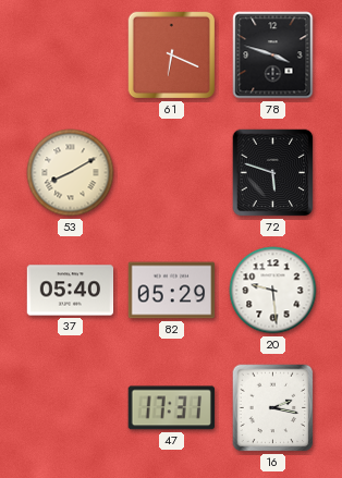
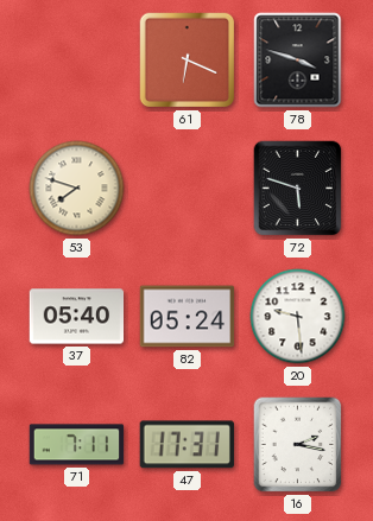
53: 8:10 -> 7:48
82: 05:29 -> 05:24
71: none -> 7:11
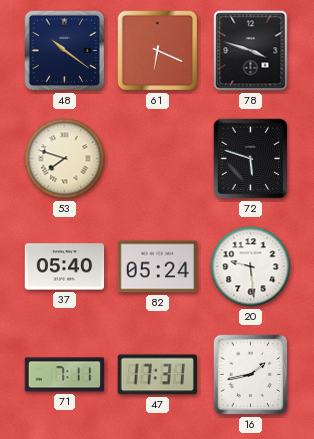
48: none -> 10:21
16: 2:17 -> 1:43
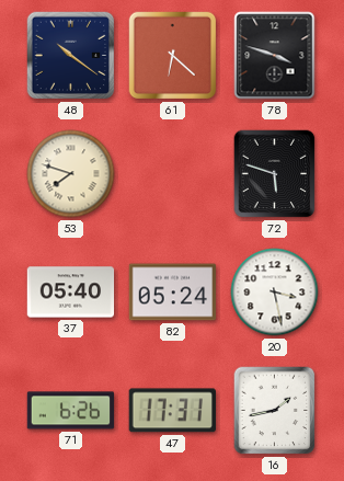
61: 6:19 -> 6:22
20: 9:29 -> 3:28
71: 7:11 -> 6:26
